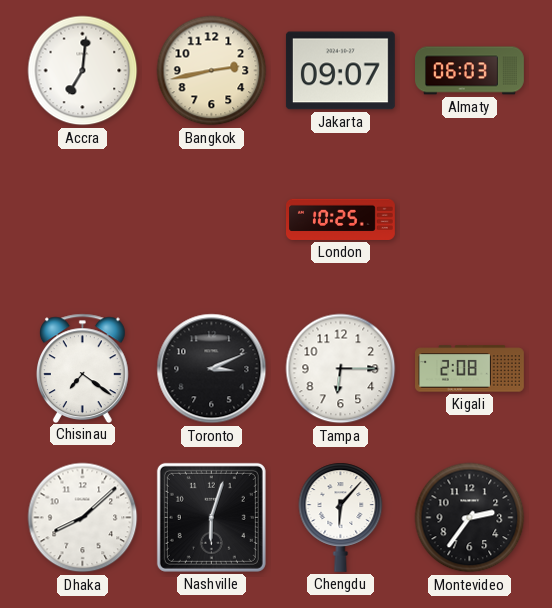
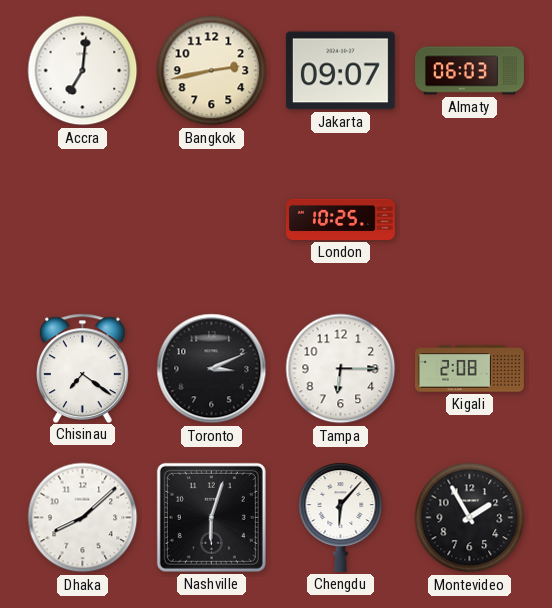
Montevideo: 2:36 -> 1:55
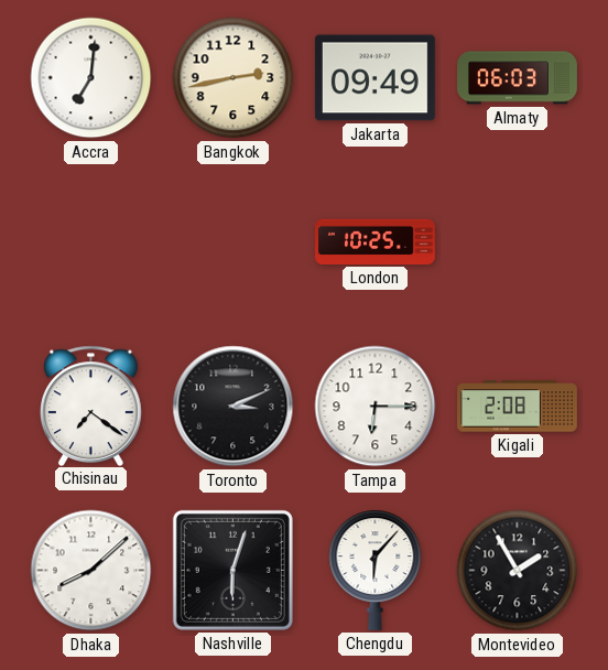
Jakarta: 09:07 -> 09:49
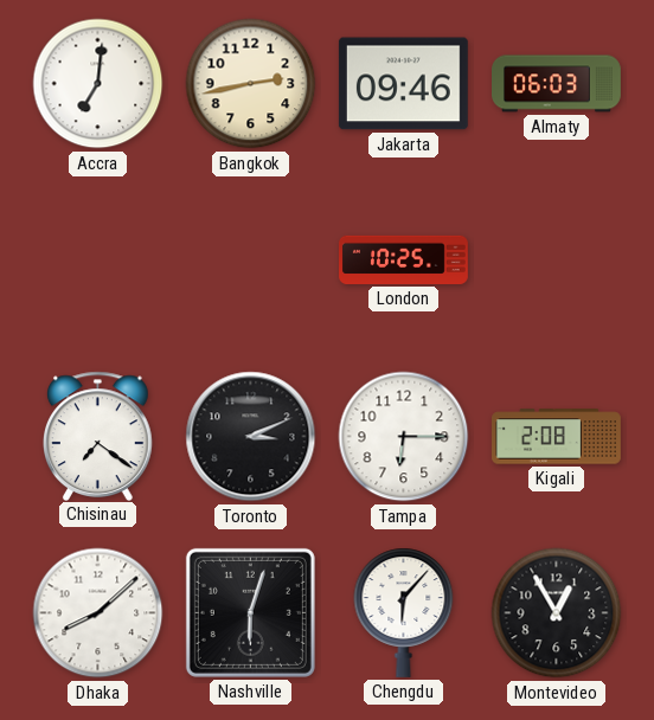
Jakarta: 09:49 -> 09:46
Montevideo: 1:55 -> 12:55
